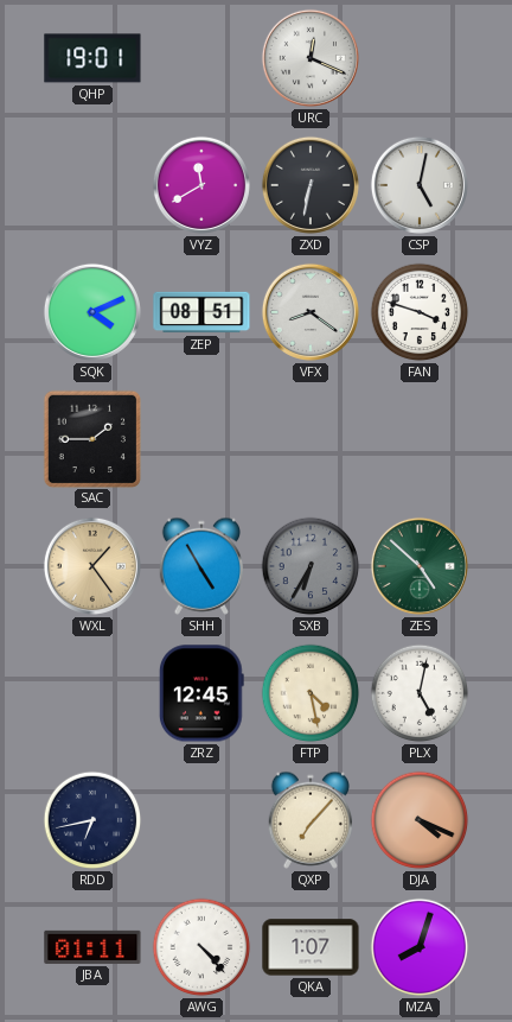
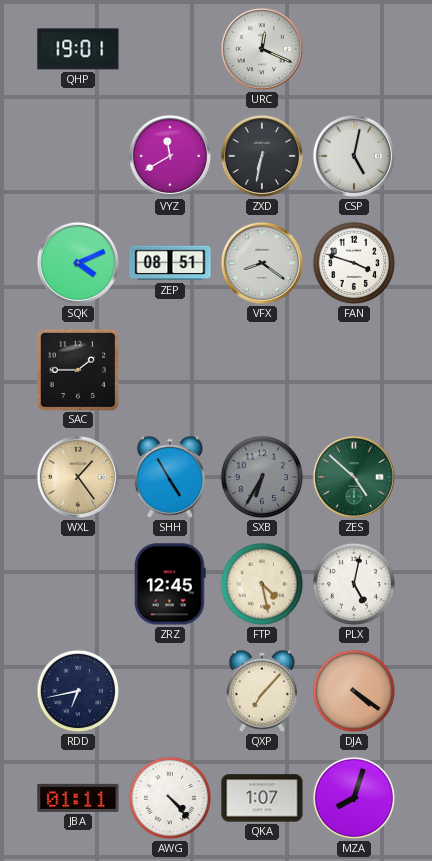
DJA: 4:19 -> 4:21
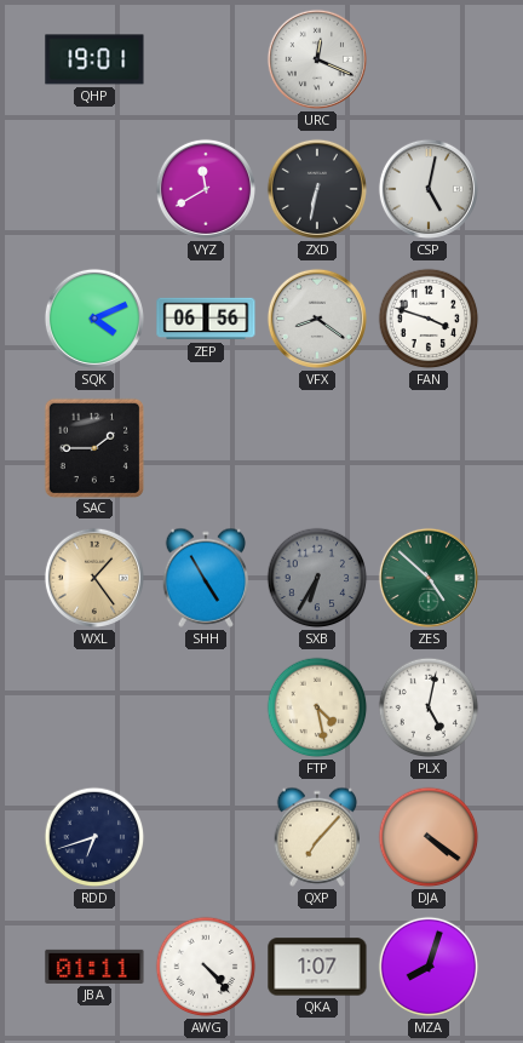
ZEP: 08:51 -> 06:56
ZRZ: 12:45 -> none
RDD: 6:43 -> 6:42
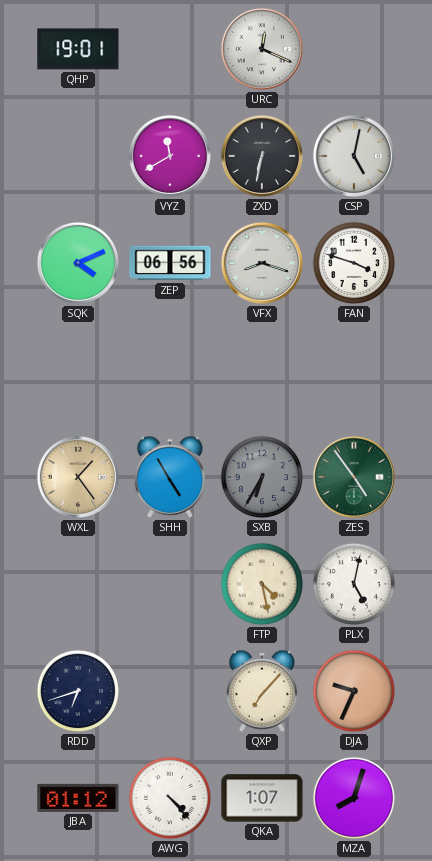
VFX: 8:21 -> 8:18
SAC: 1:45 -> none
ZES: 4:52 -> 4:54
DJA: 4:21 -> 9:34
JBA: 01:11 -> 01:12
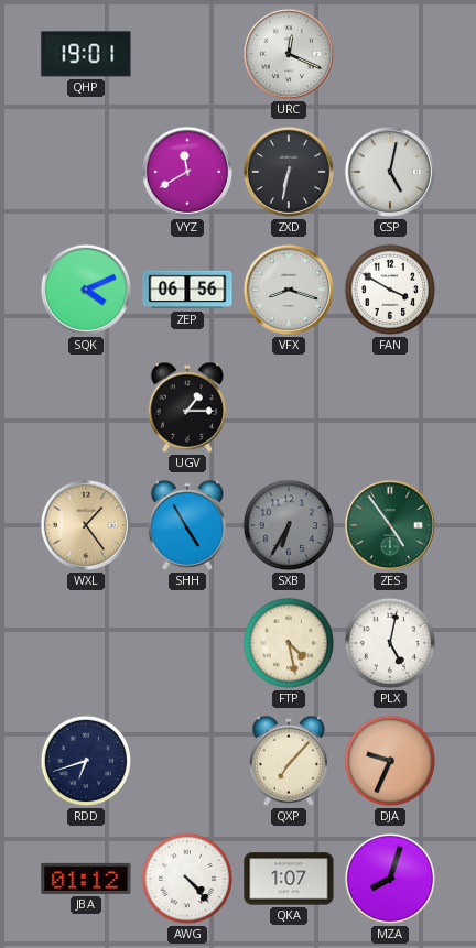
FAN: 3:48 -> 3:50
UGV: none -> 1:15
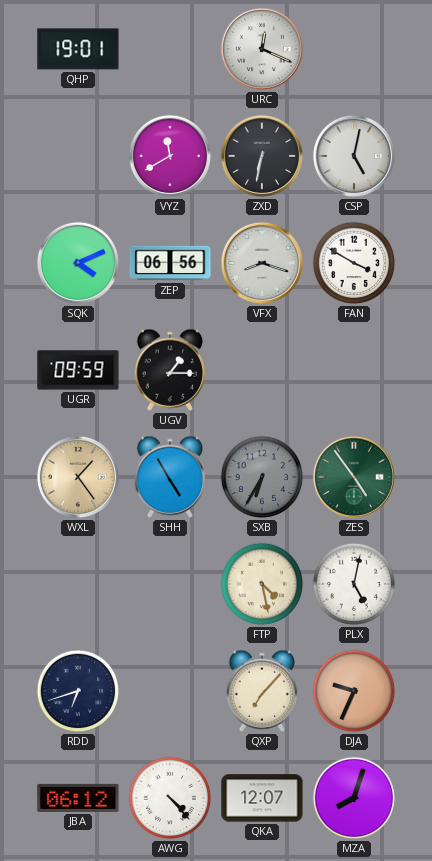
UGR: none -> 09:59
JBA: 01:12 -> 06:12
QKA: 1:07 -> 12:07
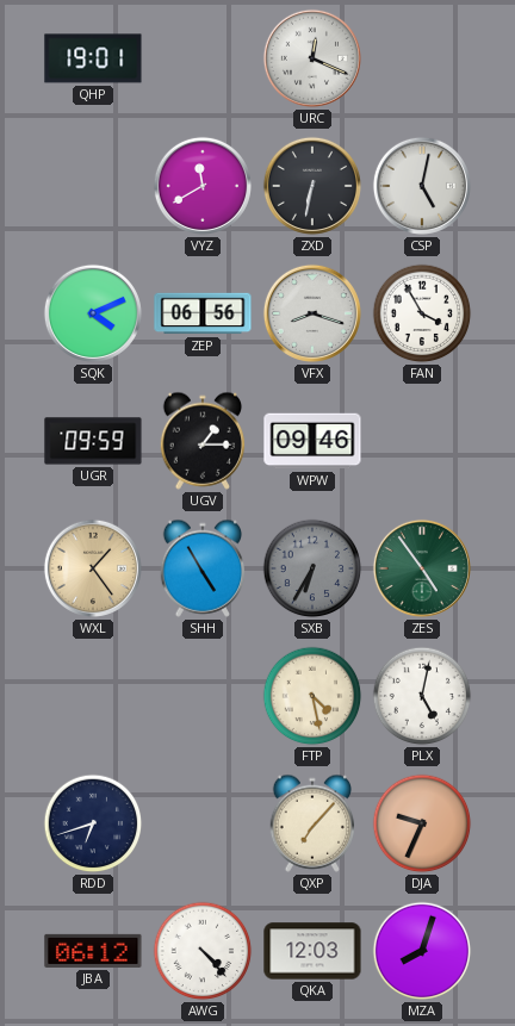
FAN: 3:50 -> 3:55
WPW: none -> 09:46
QKA: 12:07 -> 12:03
